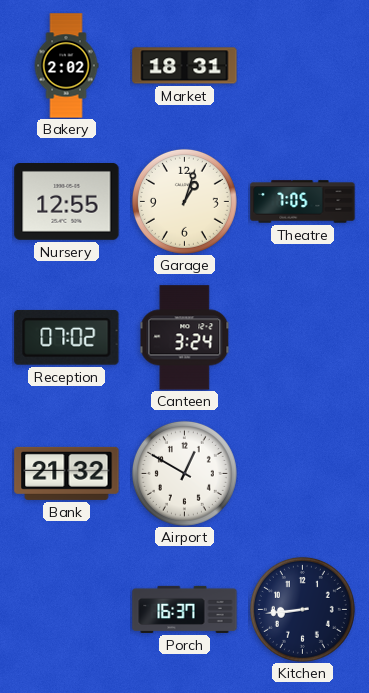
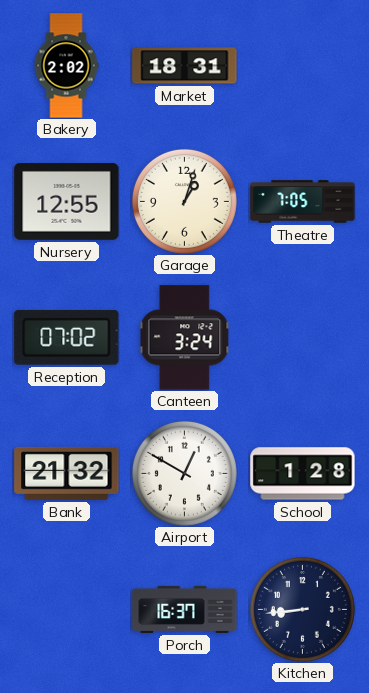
School: none -> 1:28
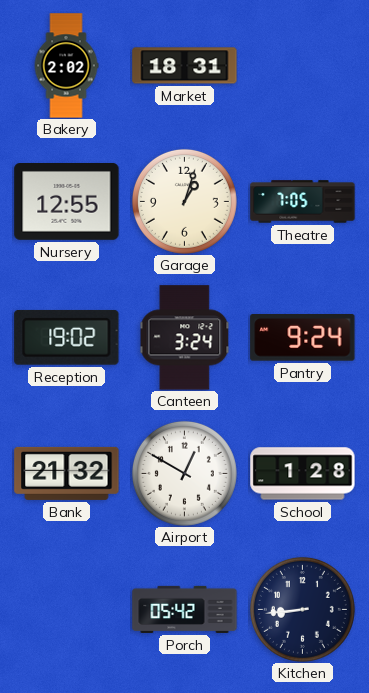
Reception: 07:02 -> 19:02
Pantry: none -> 9:24
Porch: 16:37 -> 05:42
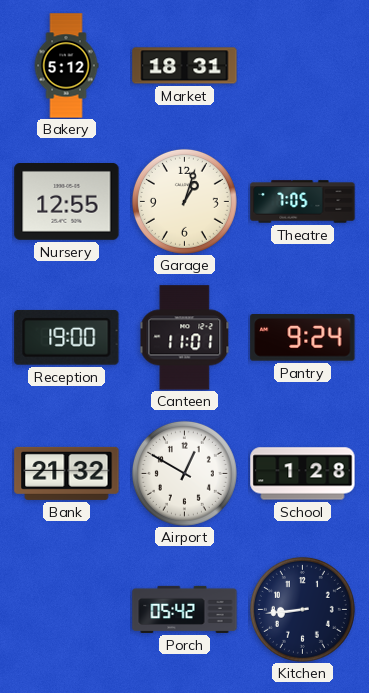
Bakery: 2:02 -> 5:12
Reception: 19:02 -> 19:00
Canteen: 3:24 -> 11:01
